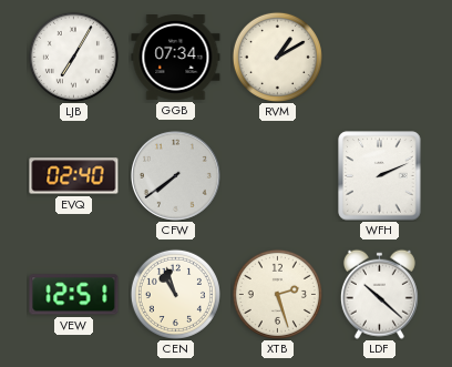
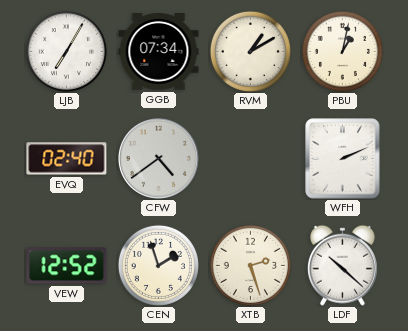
PBU: none -> 1:02
CFW: 7:39 -> 4:39
VEW: 12:51 -> 12:52
CEN: 10:57 -> 1:57
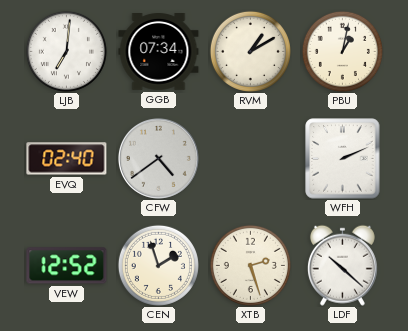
LJB: 7:05 -> 7:01
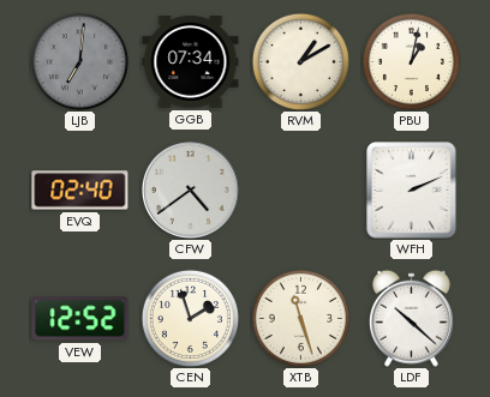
LJB dial: white -> grey
XTB: 2:27 -> 11:27
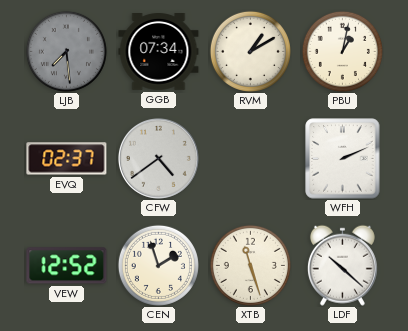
LJB: 7:01 -> 7:29
EVQ: 02:40 -> 02:37
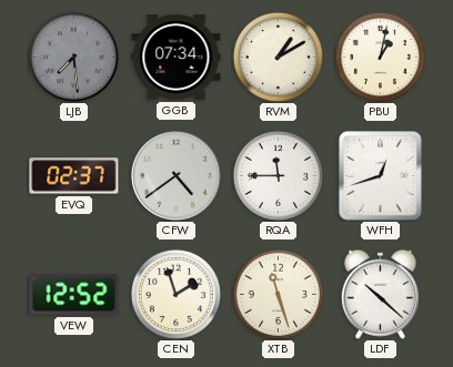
RQA: none -> 11:45
WFH: 2:11 -> 12:42
